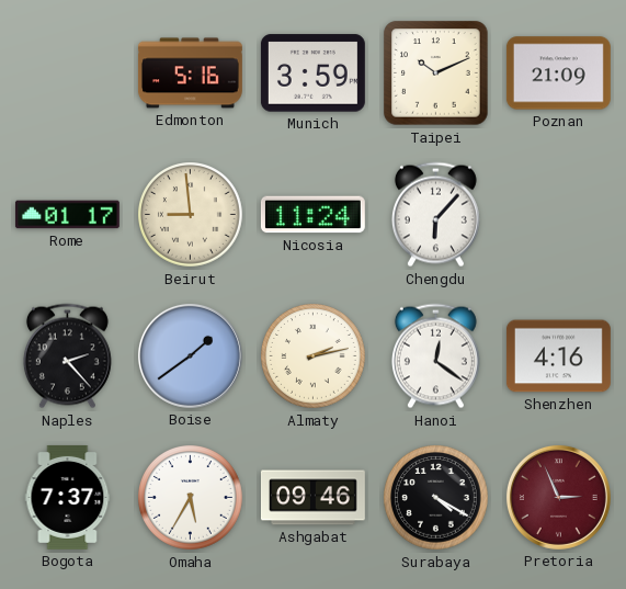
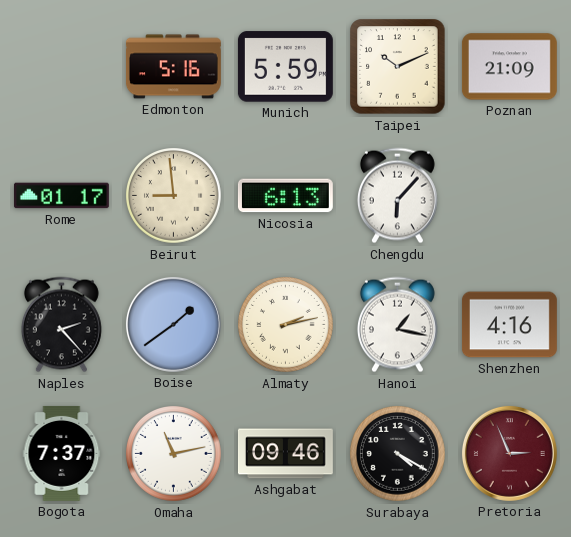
Munich: 3:59 -> 5:59
Nicosia: 11:24 -> 6:13
Hanoi: 12:21 -> 1:17
Omaha: 5:35 -> 11:13
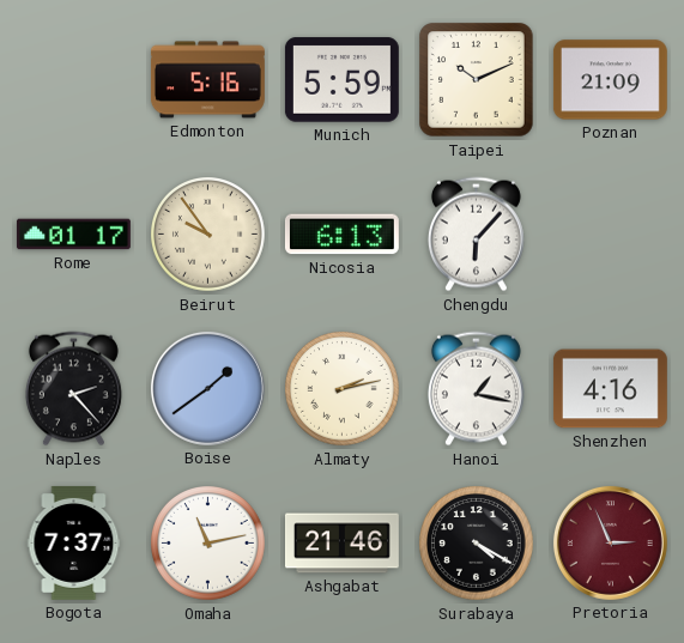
Beirut: 8:59 -> 9:54
Ashgabat: 09:46 -> 21:46
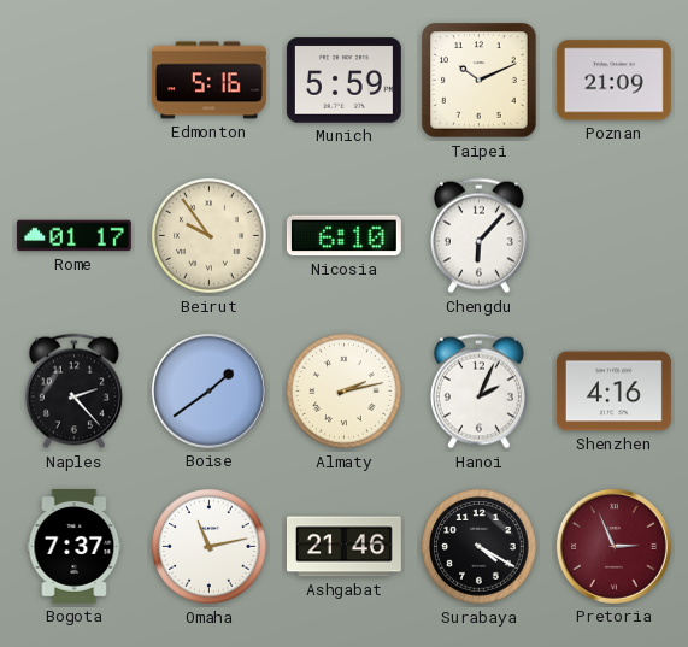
Nicosia: 6:13 -> 6:10
Hanoi: 1:17 -> 2:04
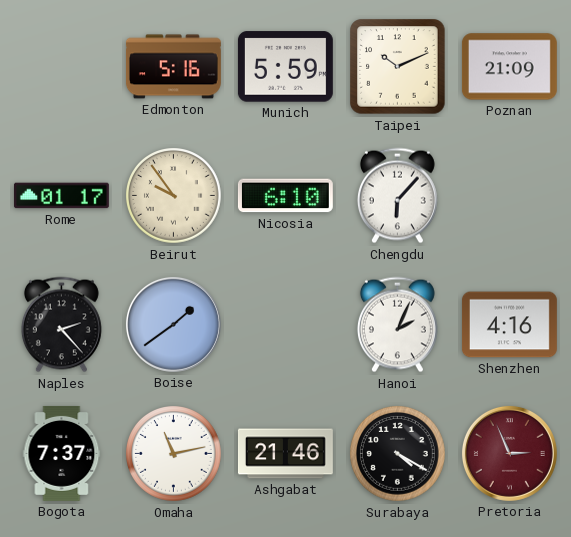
Almaty: 2:13 -> none
